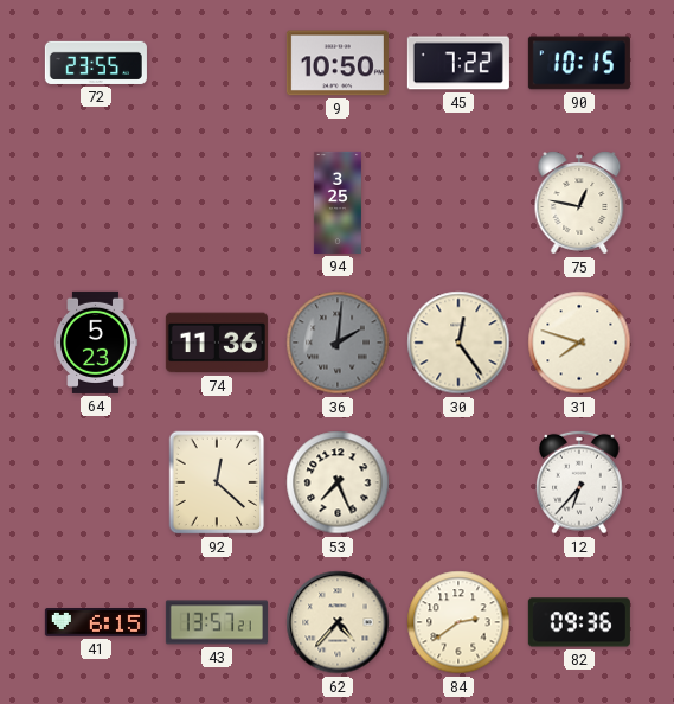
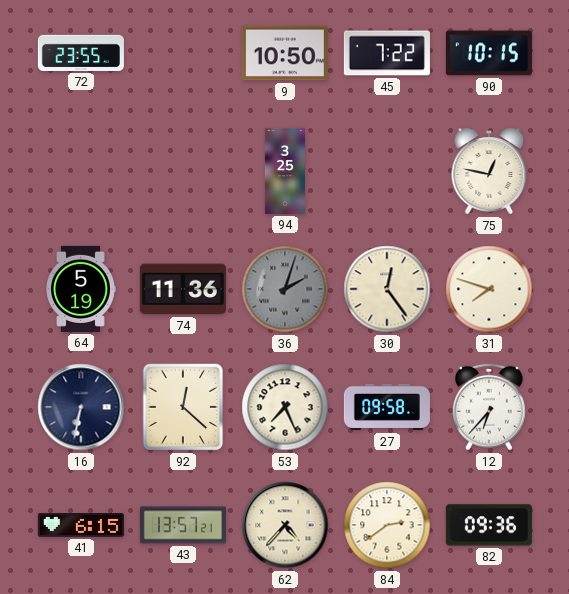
64: 5:23 -> 5:19
36: 2:01 -> 2:03
16: none -> 6:32
27: none -> 09:58
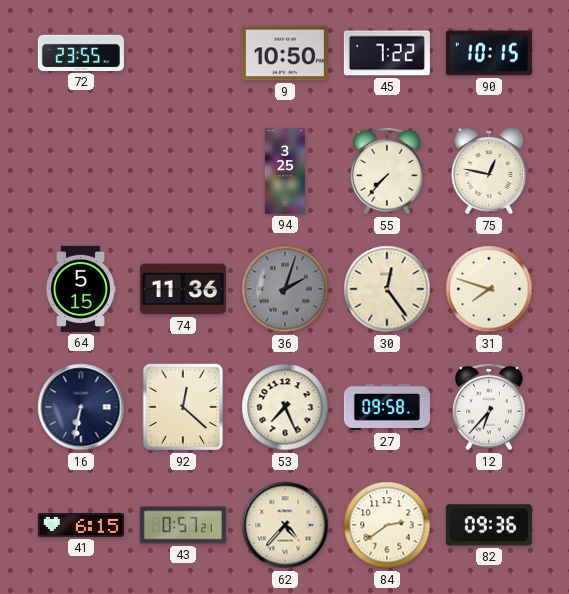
55: none -> 7:37
64: 5:19 -> 5:15
43: 13:57 -> 0:57
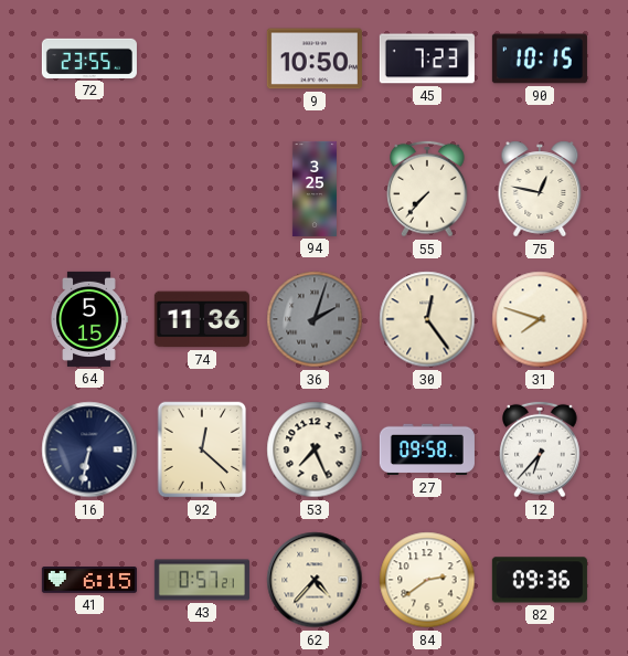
45: 7:22 -> 7:23
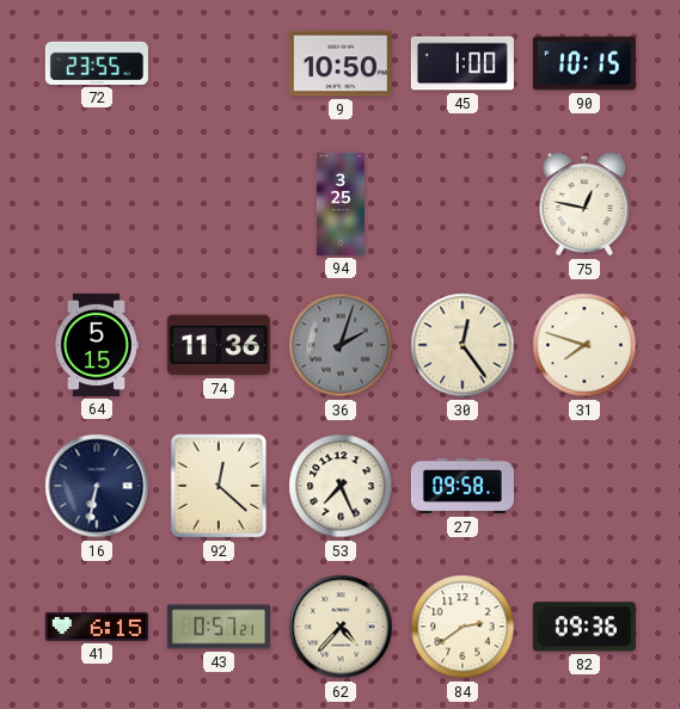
45: 7:23 -> 1:00
55: 7:37 -> none
12: 6:37 -> none
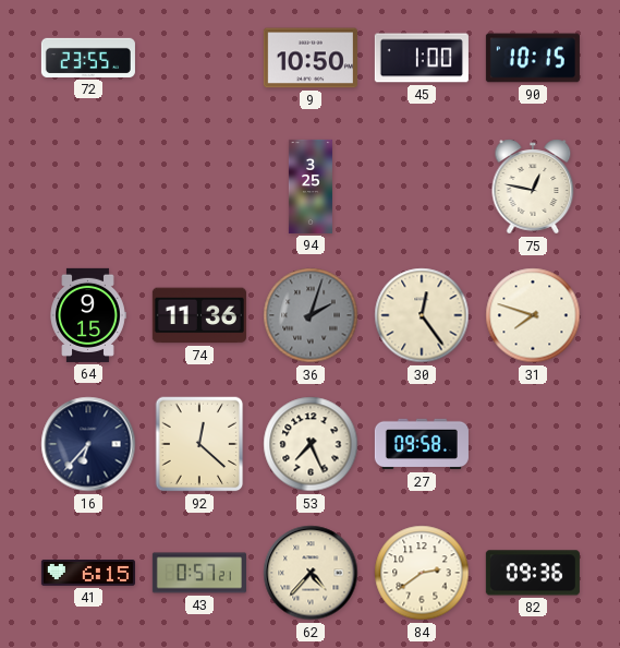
64: 5:15 -> 9:15
16: 6:32 -> 6:37
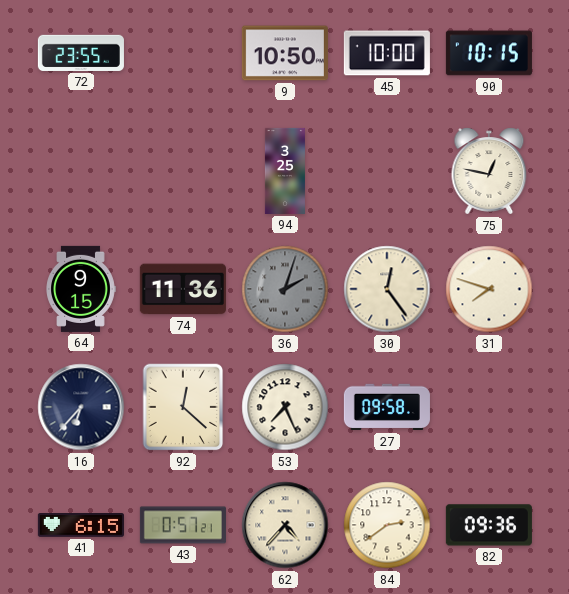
45: 1:00 -> 10:00
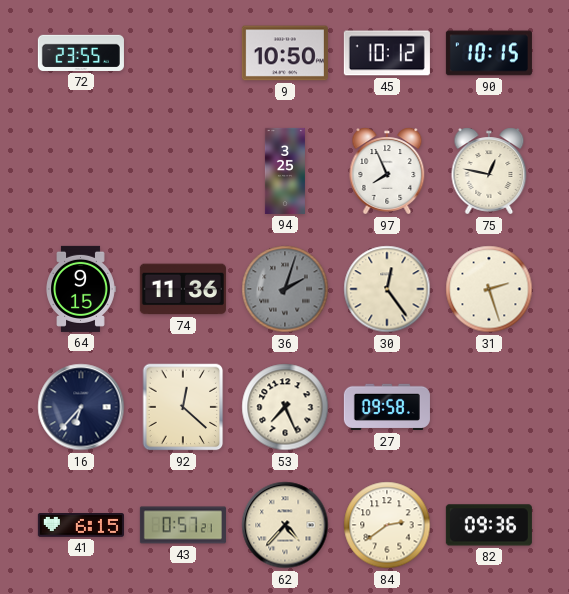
45: 10:00 -> 10:12
97: none -> 7:56
31: 7:48 -> 2:27
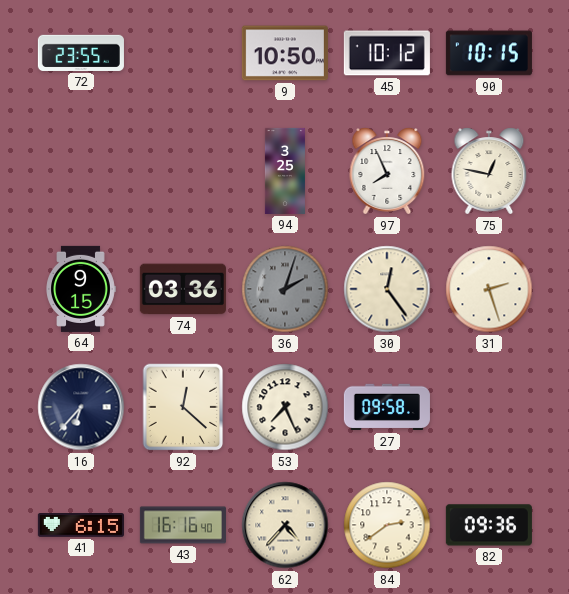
74: 11:36 -> 03:36
43: 0:57 -> 16:16
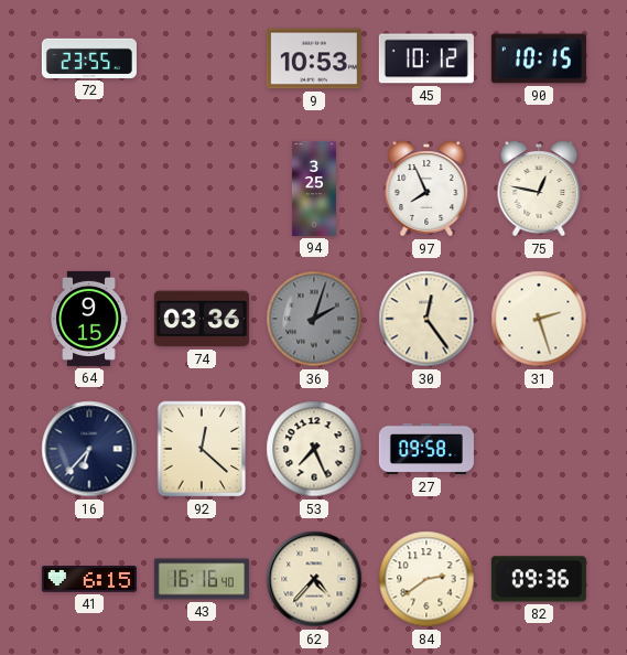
9: 10:50 -> 10:53
